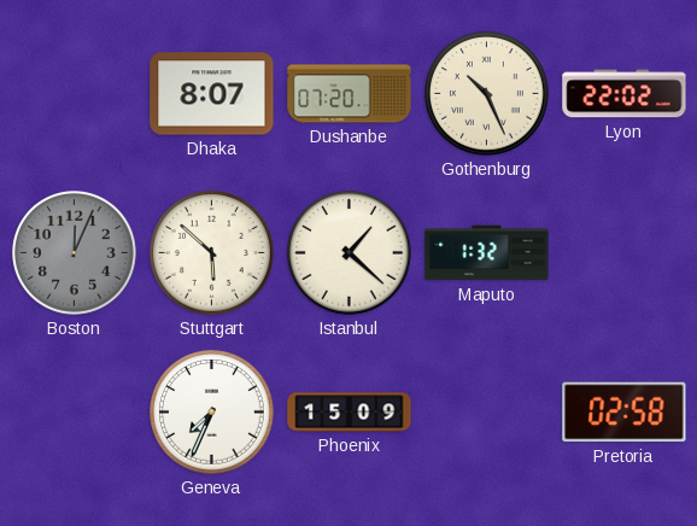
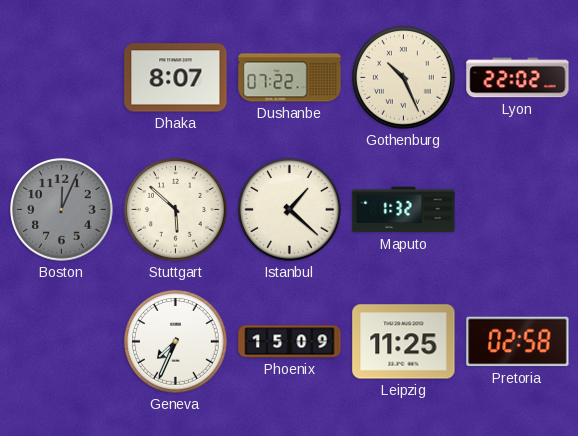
Dushanbe: 07:20 -> 07:22
Leipzig: none -> 11:25
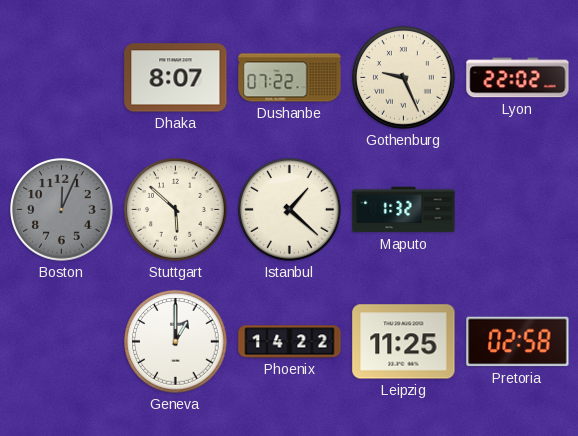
Gothenburg: 10:26 -> 9:26
Geneva: 7:34 -> 1:00
Phoenix: 15:09 -> 14:22
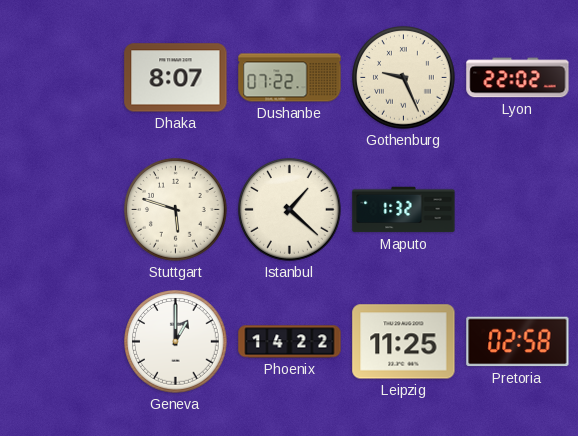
Boston: 12:04 -> none
Stuttgart: 5:52 -> 5:48
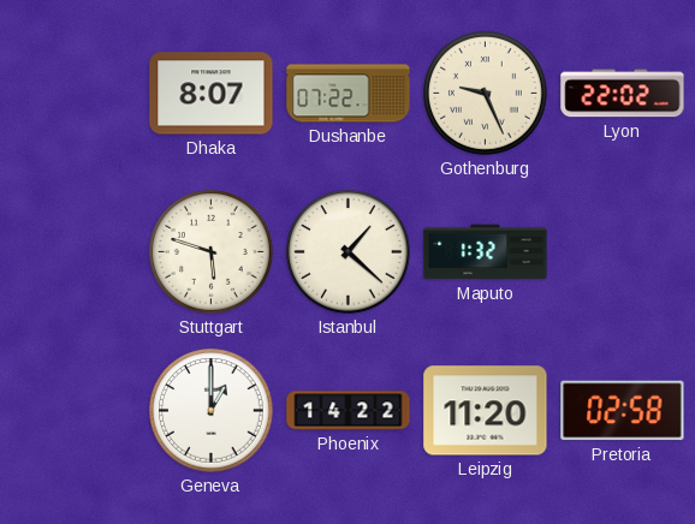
Leipzig: 11:25 -> 11:20
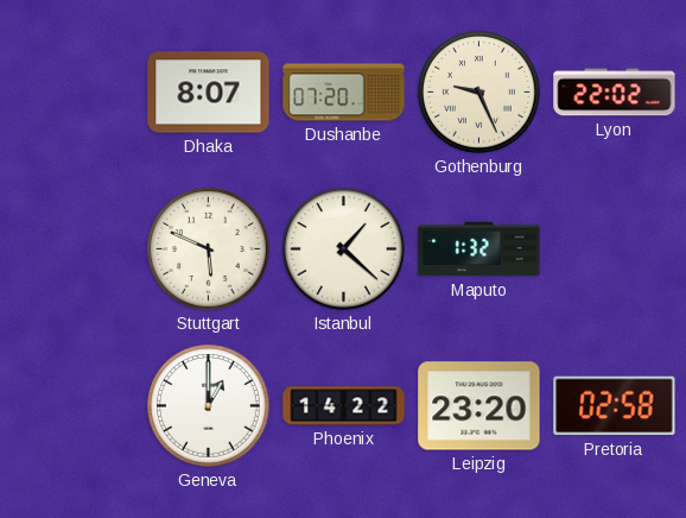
Dushanbe: 07:22 -> 07:20
Stuttgart: 5:48 -> 5:49
Leipzig: 11:20 -> 23:20
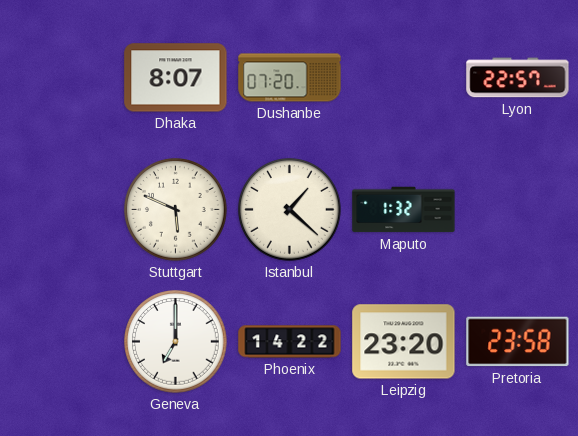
Gothenburg: 9:26 -> none
Lyon: 22:02 -> 22:57
Geneva: 1:00 -> 7:00
Pretoria: 02:58 -> 23:58
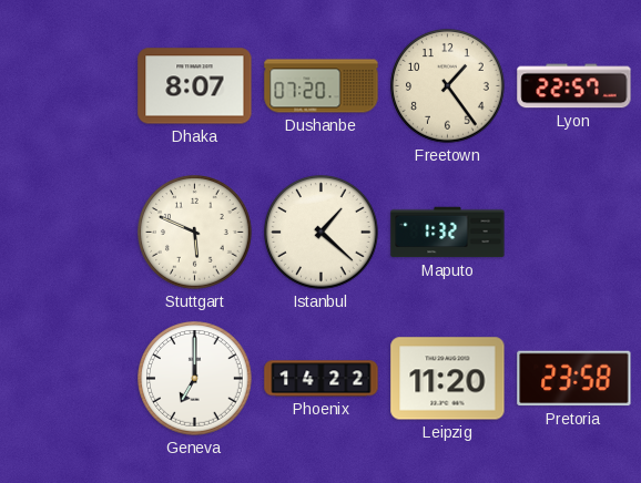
Freetown: none -> 1:24
Leipzig: 23:20 -> 11:20
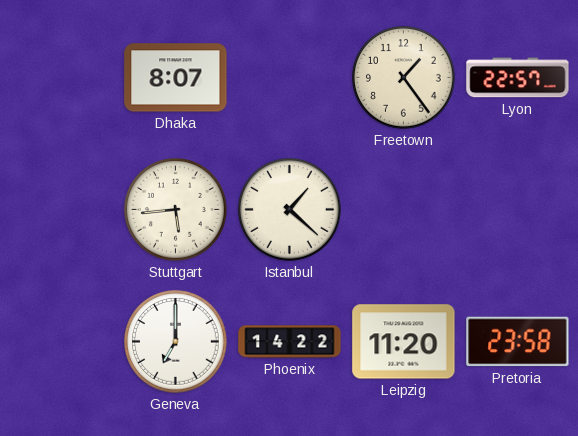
Dushanbe: 07:20 -> none
Stuttgart: 5:49 -> 5:44
Maputo: 1:32 -> none
